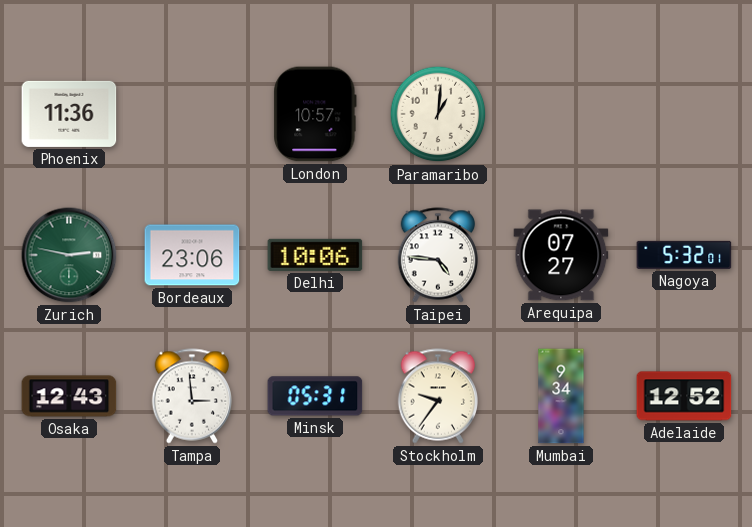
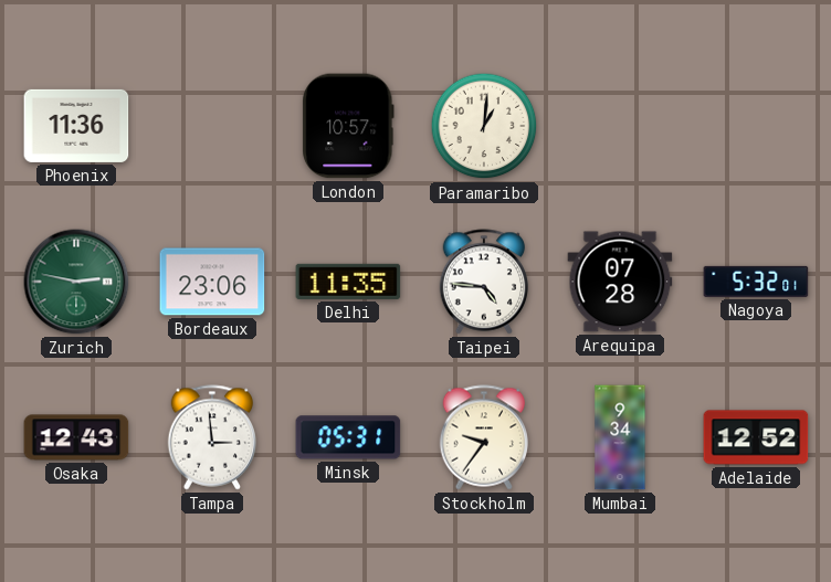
Delhi: 10:06 -> 11:35
Arequipa: 07:27 -> 07:28
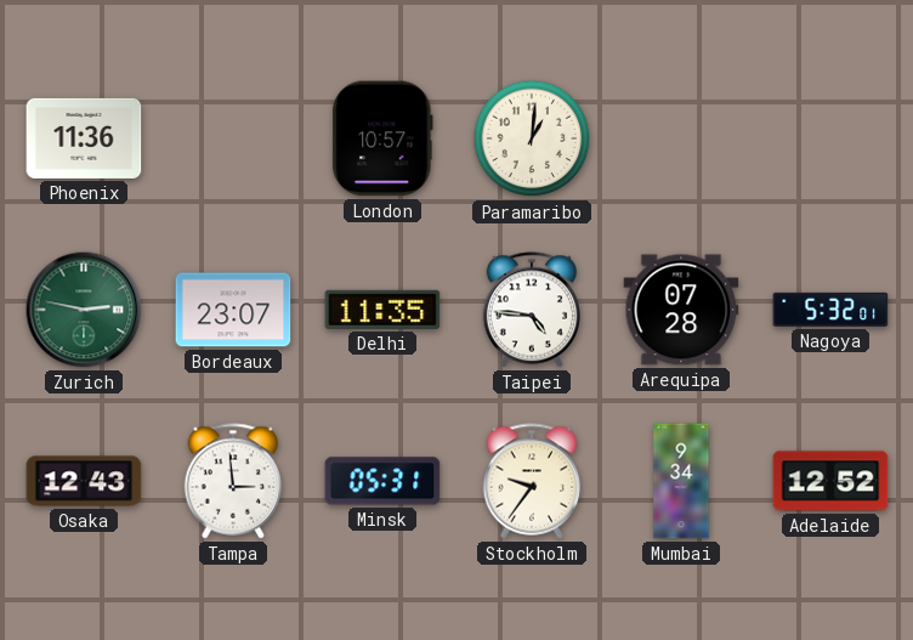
Bordeaux: 23:06 -> 23:07
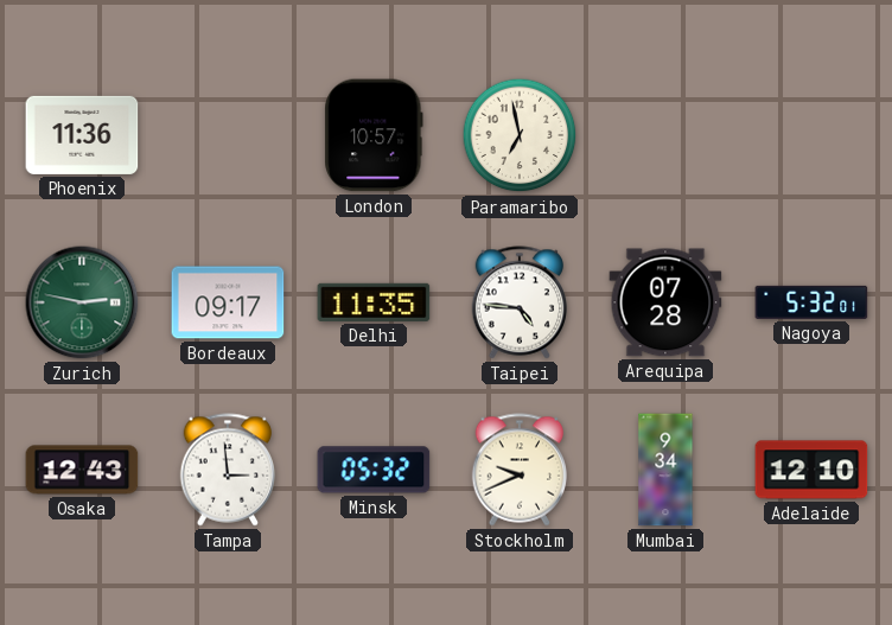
Paramaribo: 1:01 -> 6:58
Bordeaux: 23:07 -> 09:17
Minsk: 05:31 -> 05:32
Stockholm: 9:36 -> 9:41
Adelaide: 12:52 -> 12:10
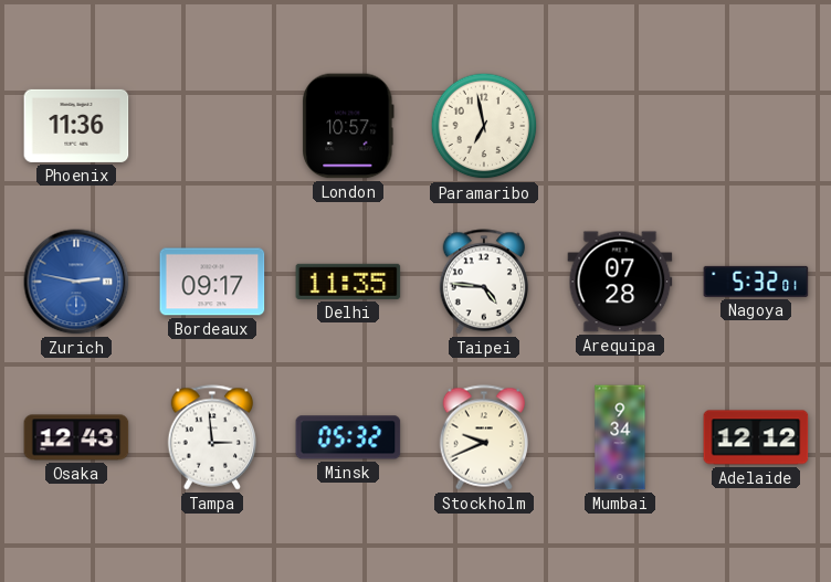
Zurich dial: green -> blue
Adelaide: 12:10 -> 12:12
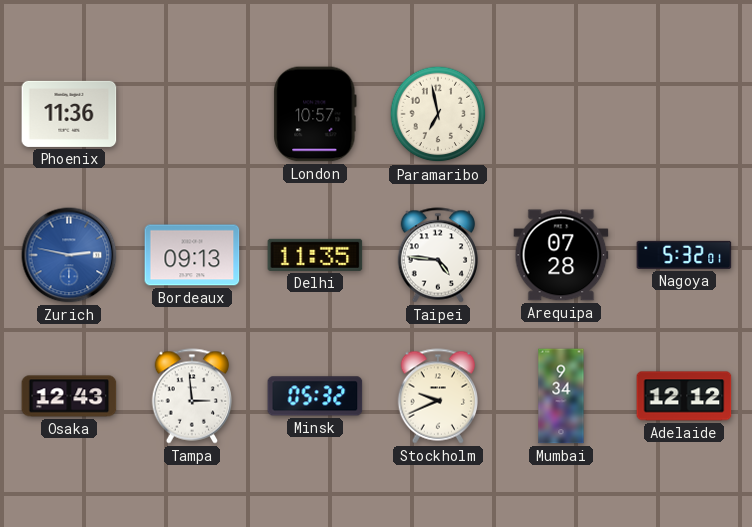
Bordeaux: 09:17 -> 09:13
